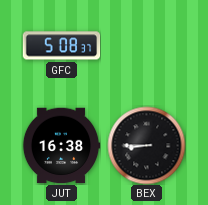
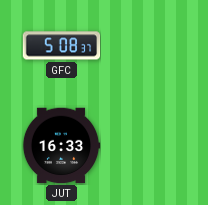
JUT: 16:38 -> 16:33
BEX: 8:45 -> none
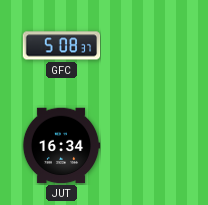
JUT: 16:33 -> 16:34
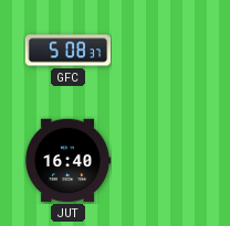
JUT: 16:34 -> 16:40
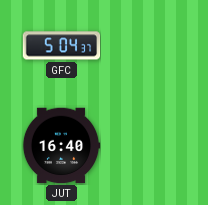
GFC: 5:08 -> 5:04
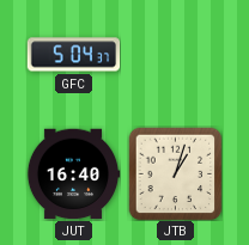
JTB: none -> 1:03
